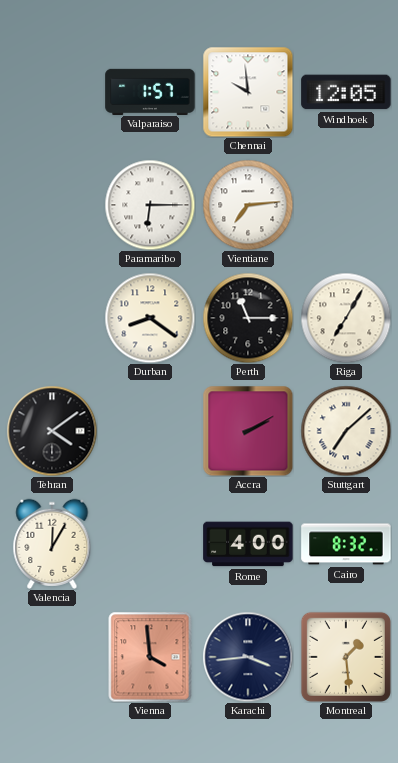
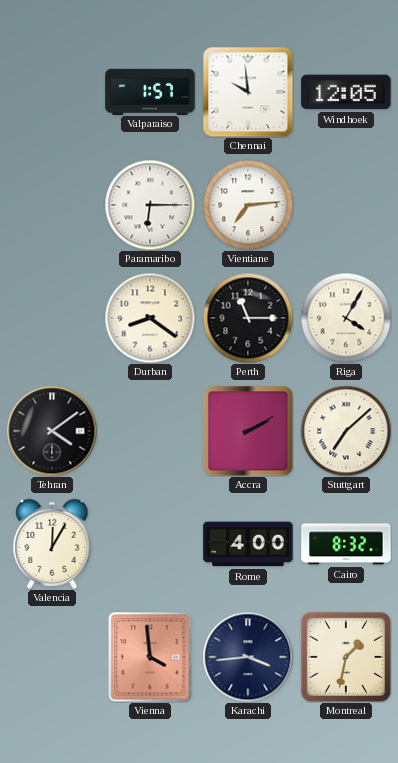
Riga: 7:05 -> 4:05
Montreal: 1:29 -> 1:32
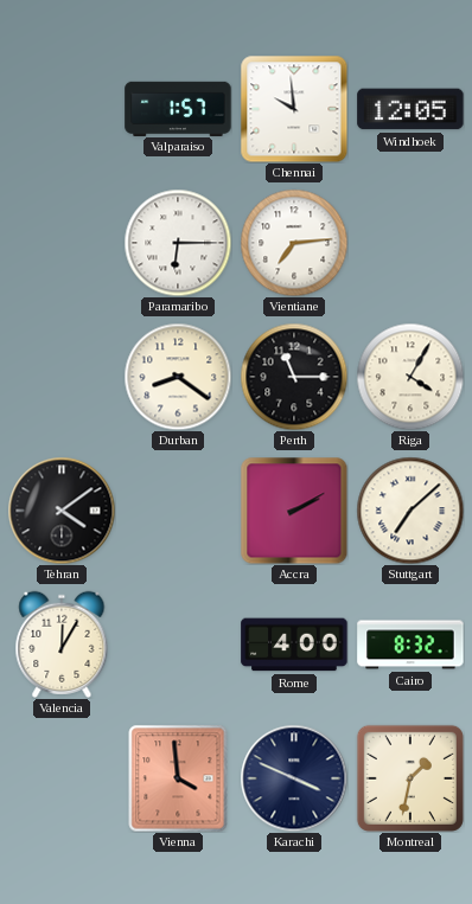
Karachi: 3:44 -> 3:49
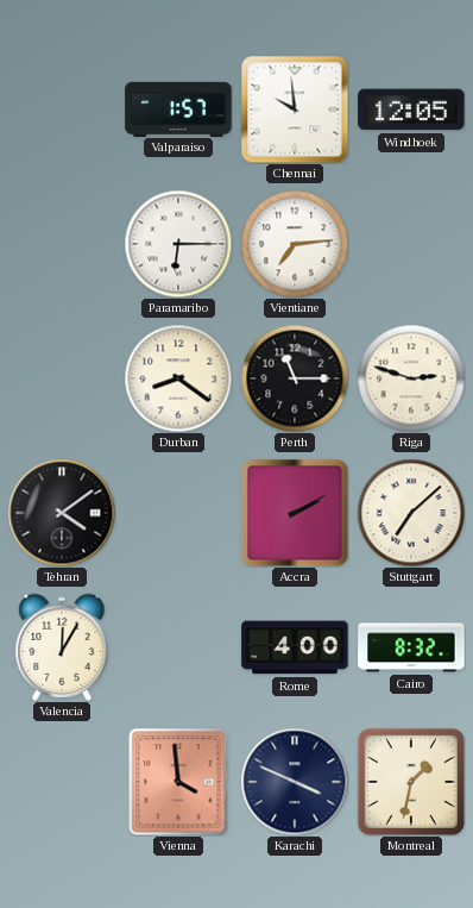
Riga: 4:05 -> 2:48
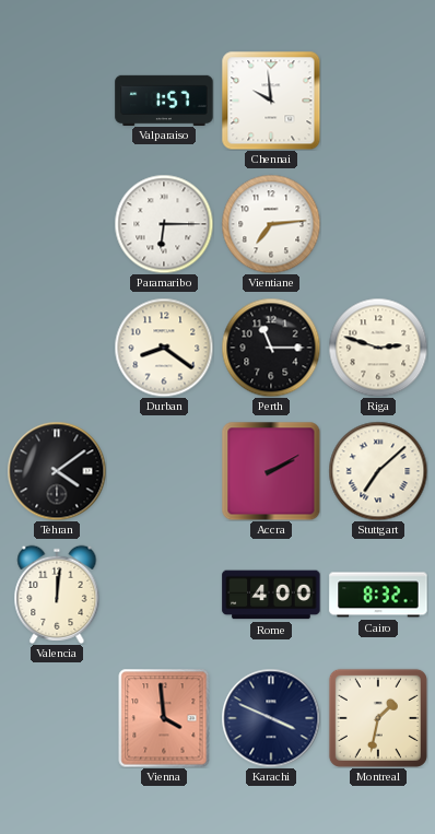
Windhoek: 12:05 -> none
Valencia: 12:05 -> 12:01
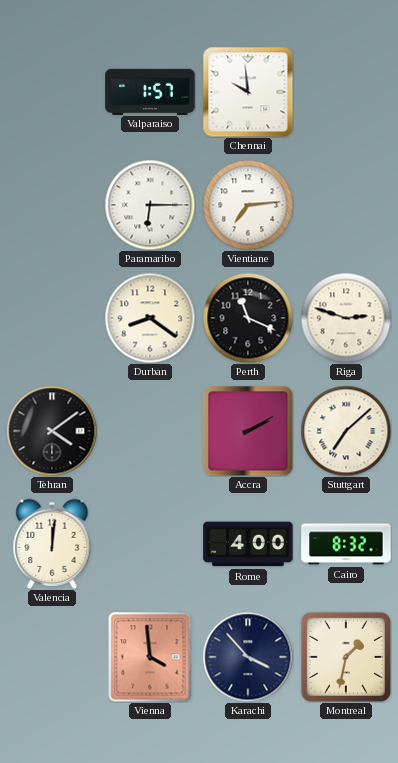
Perth: 11:15 -> 11:19
Karachi: 3:49 -> 3:53
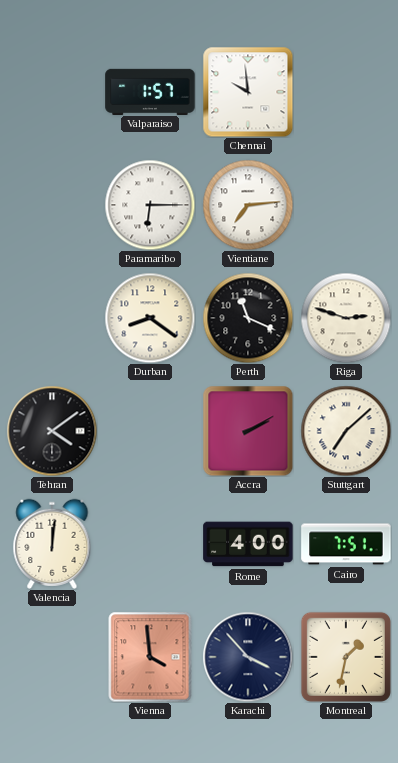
Cairo: 8:32 -> 7:51
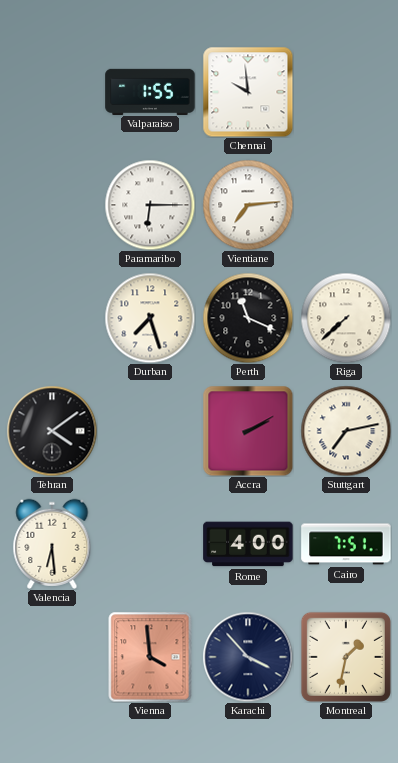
Valparaiso: 1:57 -> 1:55
Durban: 8:21 -> 7:27
Riga: 2:48 -> 7:38
Stuttgart: 7:08 -> 7:13
Valencia: 12:01 -> 6:29
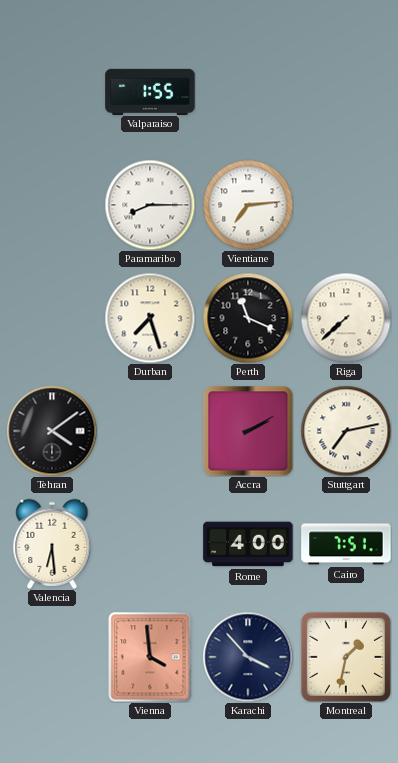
Chennai: 9:59 -> none
Paramaribo: 6:15 -> 8:15
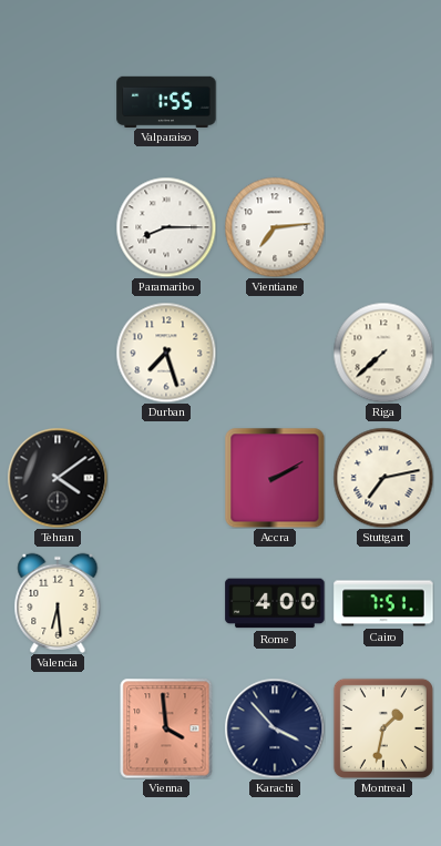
Perth: 11:19 -> none
